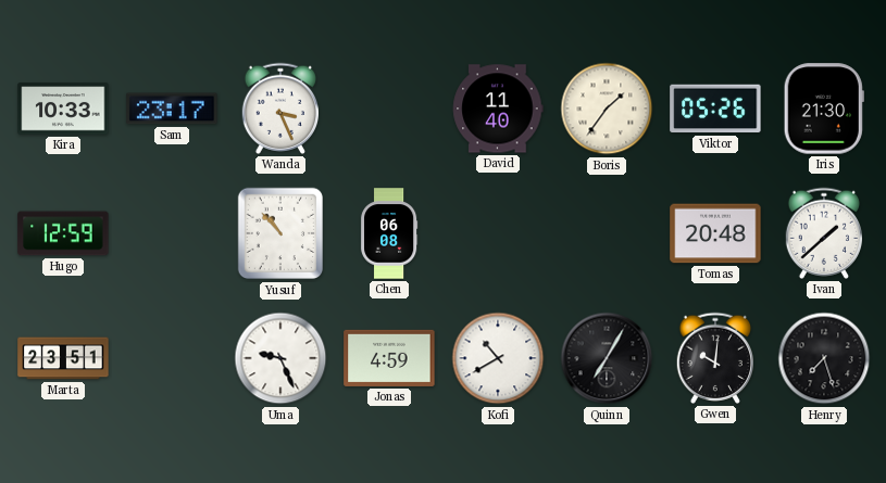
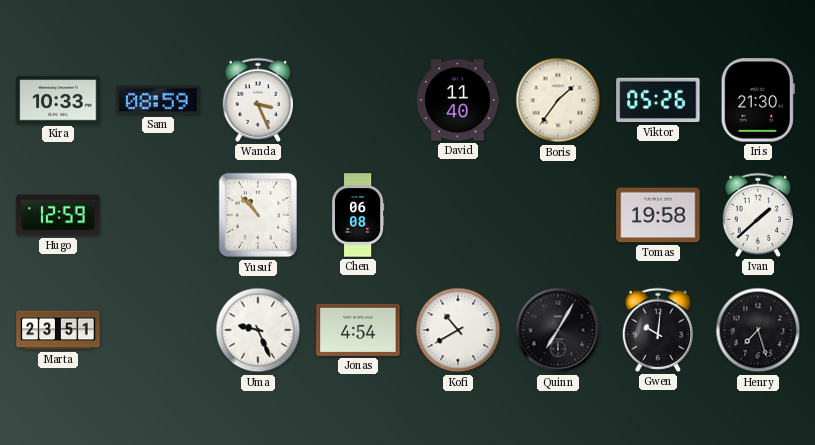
Sam: 23:17 -> 08:59
Tomas: 20:48 -> 19:58
Jonas: 4:59 -> 4:54
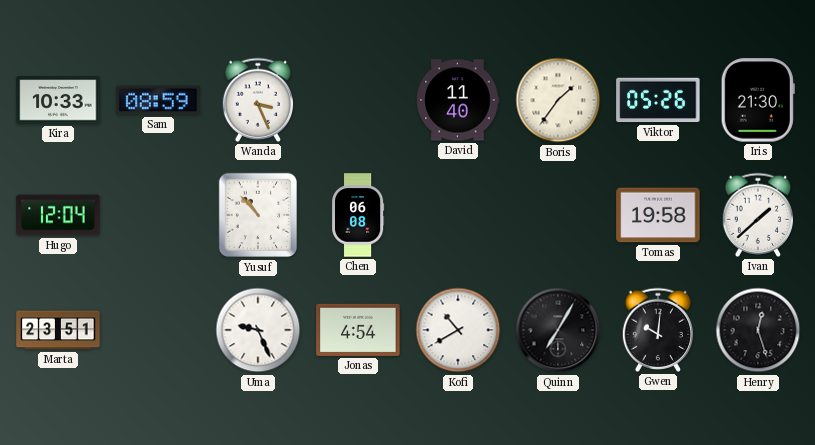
Hugo: 12:59 -> 12:04
Henry: 7:27 -> 12:27
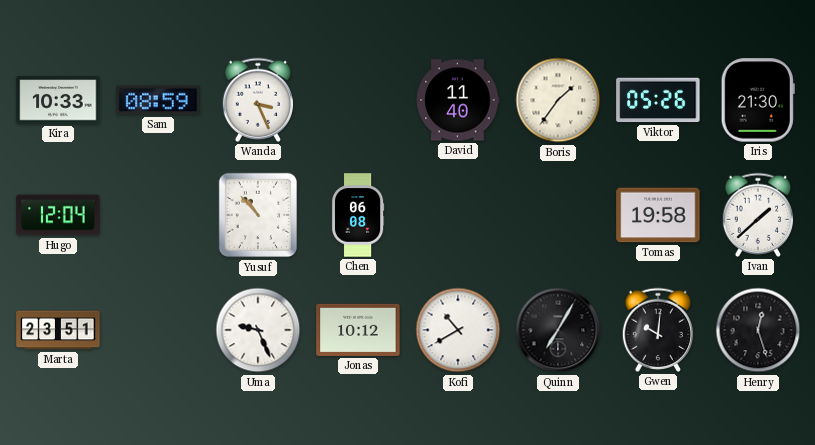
Jonas: 4:54 -> 10:12
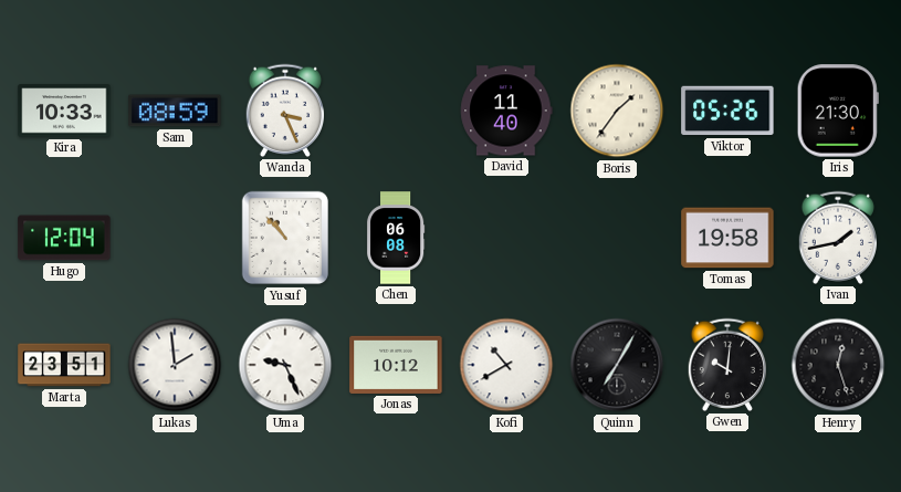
Ivan: 1:38 -> 1:43
Lukas: none -> 1:59
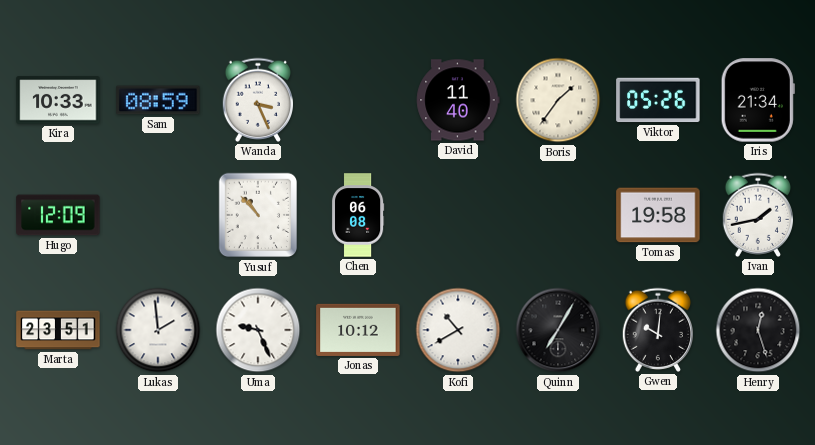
Iris: 21:30 -> 21:34
Hugo: 12:04 -> 12:09
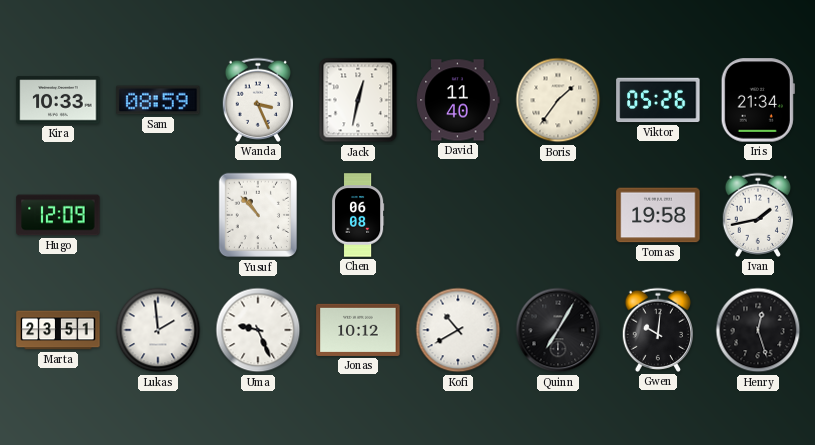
Jack: none -> 12:32
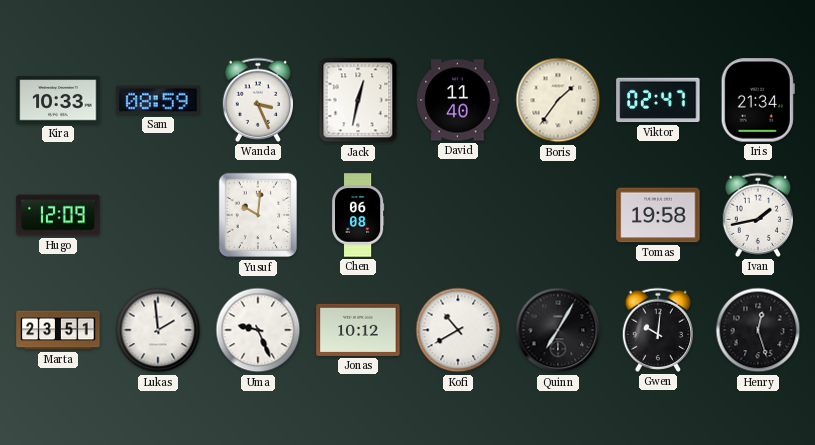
Viktor: 05:26 -> 02:47
Yusuf: 10:53 -> 10:01
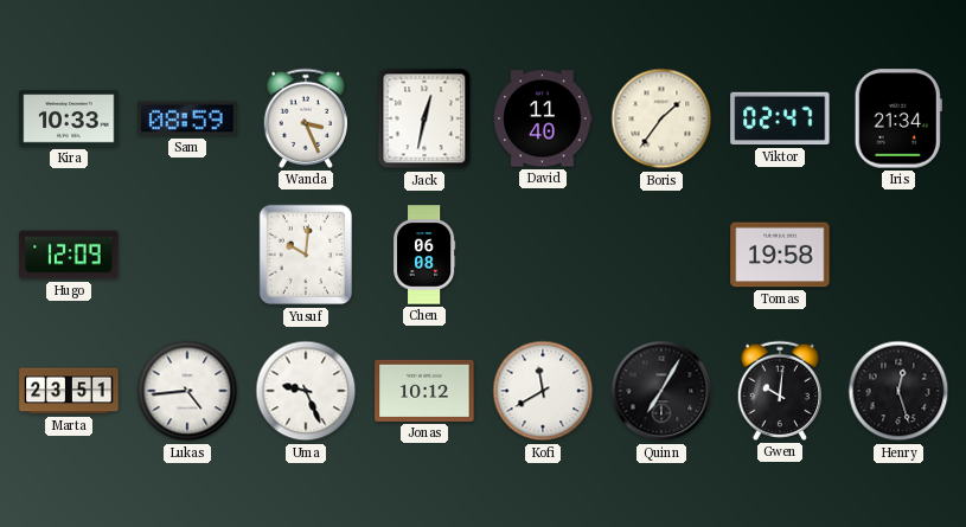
Ivan: 1:43 -> none
Lukas: 1:59 -> 4:44
Kofi: 10:40 -> 11:40
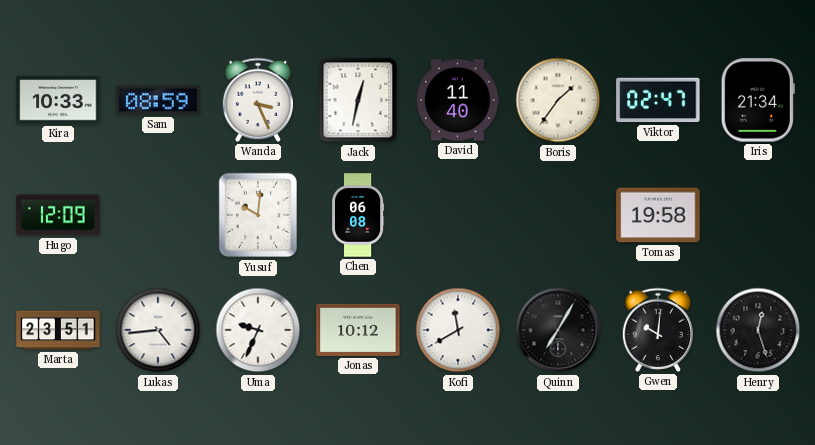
Uma: 9:26 -> 9:34
